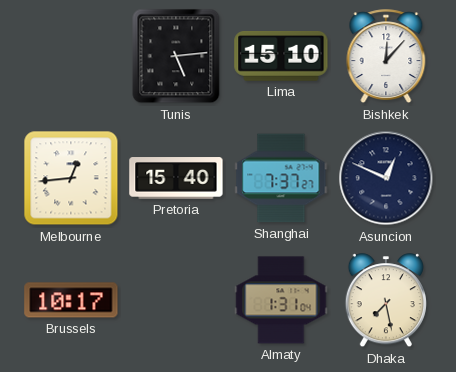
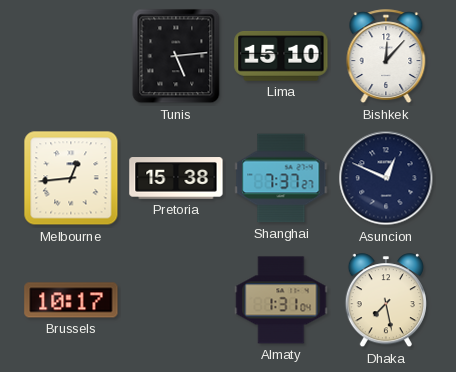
Pretoria: 15:40 -> 15:38
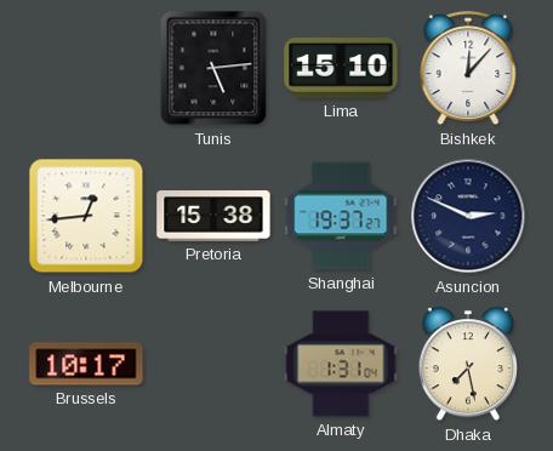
Shanghai: 7:37 -> 19:37
Asuncion: 12:49 -> 2:49
